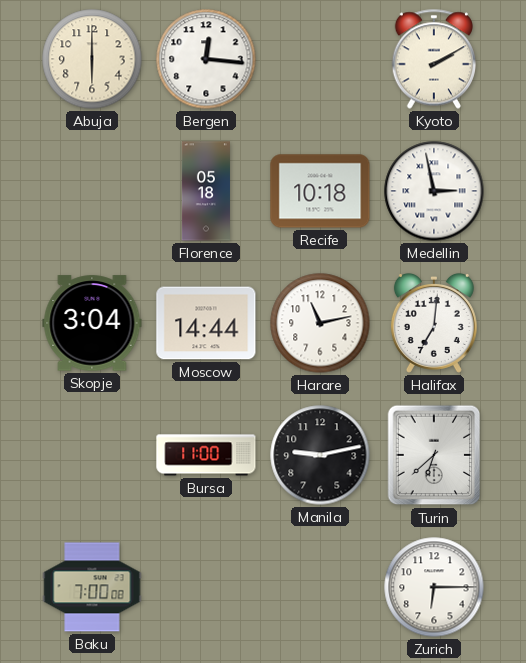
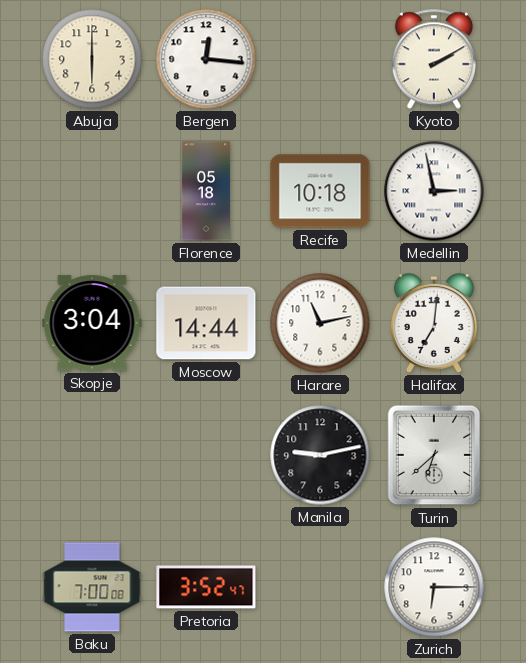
Bursa: 11:00 -> none
Pretoria: none -> 3:52
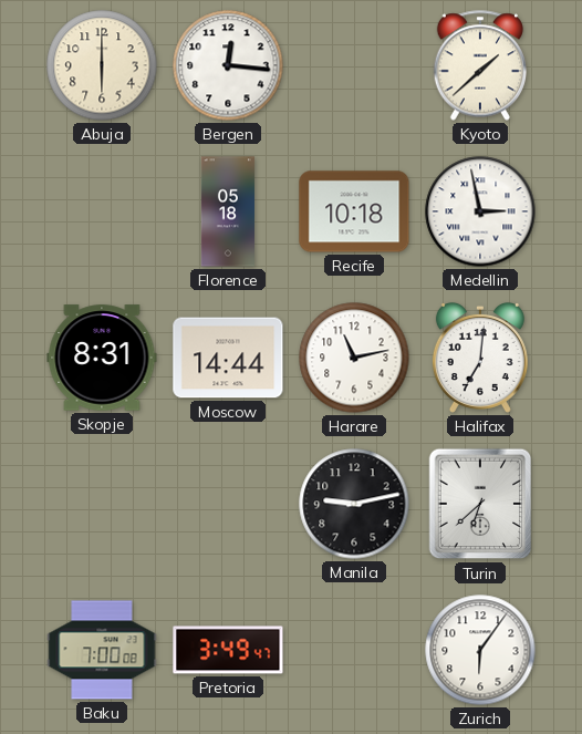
Kyoto: 2:10 -> 1:38
Skopje: 3:04 -> 8:31
Pretoria: 3:52 -> 3:49
Zurich: 6:15 -> 6:06
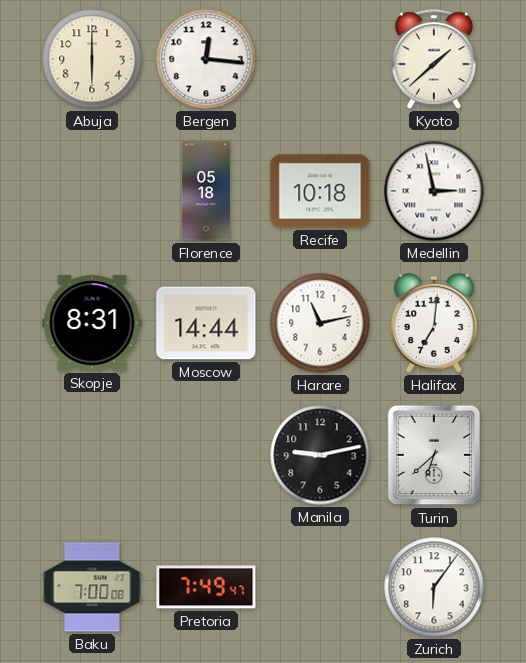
Pretoria: 3:49 -> 7:49
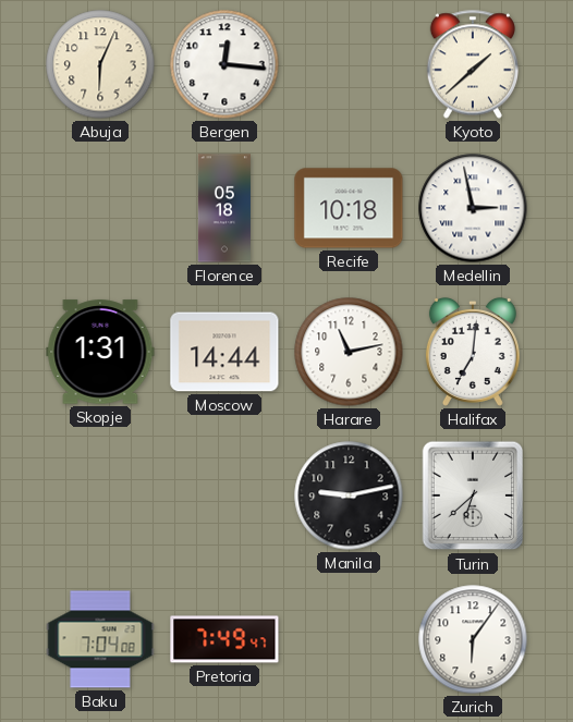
Abuja: 6:00 -> 6:04
Skopje: 8:31 -> 1:31
Baku: 7:00 -> 7:04
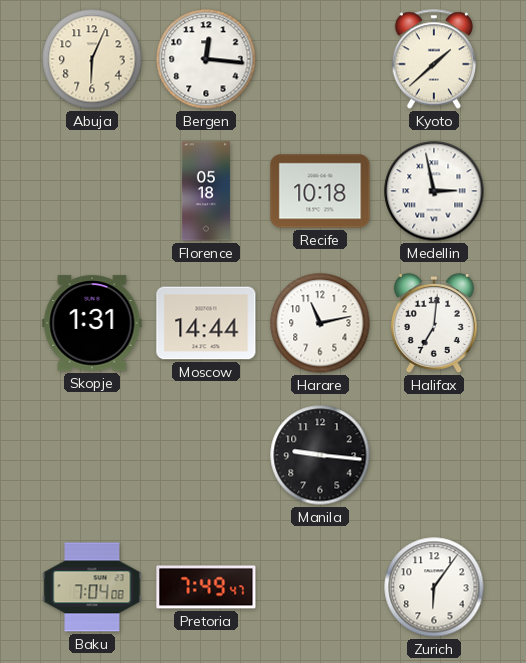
Manila: 9:13 -> 9:16
Turin: 6:38 -> none
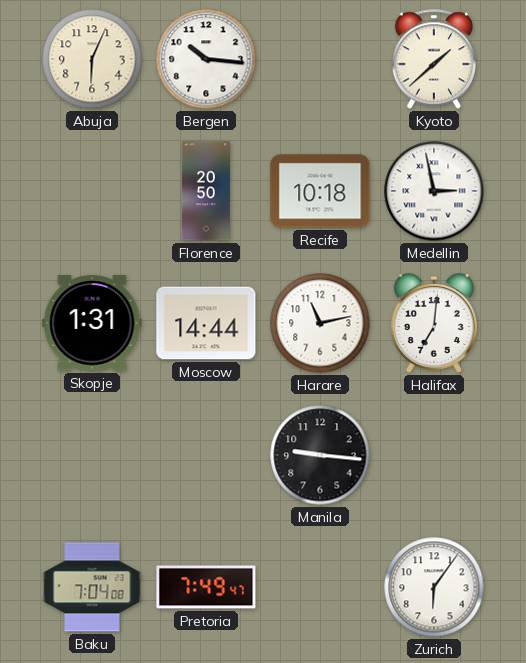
Bergen: 12:16 -> 10:16
Florence: 05:18 -> 20:50
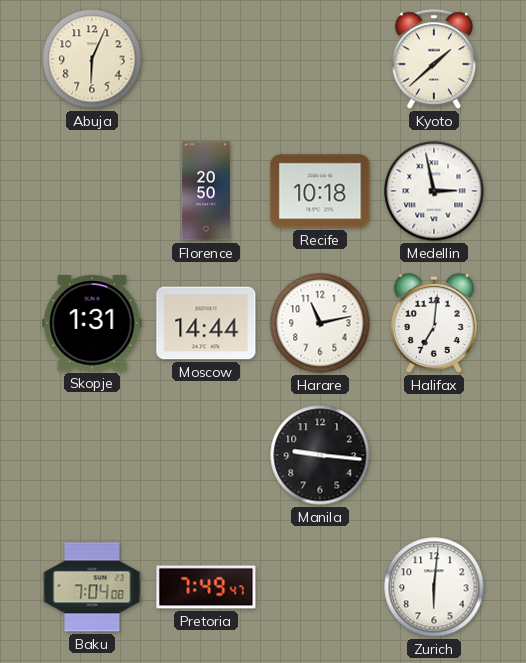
Bergen: 10:16 -> none
Zurich: 6:06 -> 6:01
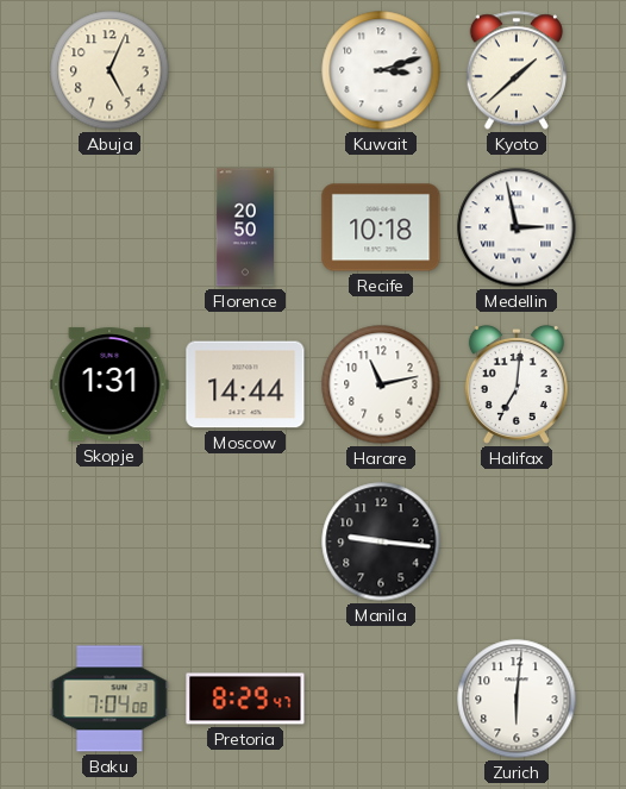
Abuja: 6:04 -> 5:04
Kuwait: none -> 3:12
Pretoria: 7:49 -> 8:29
